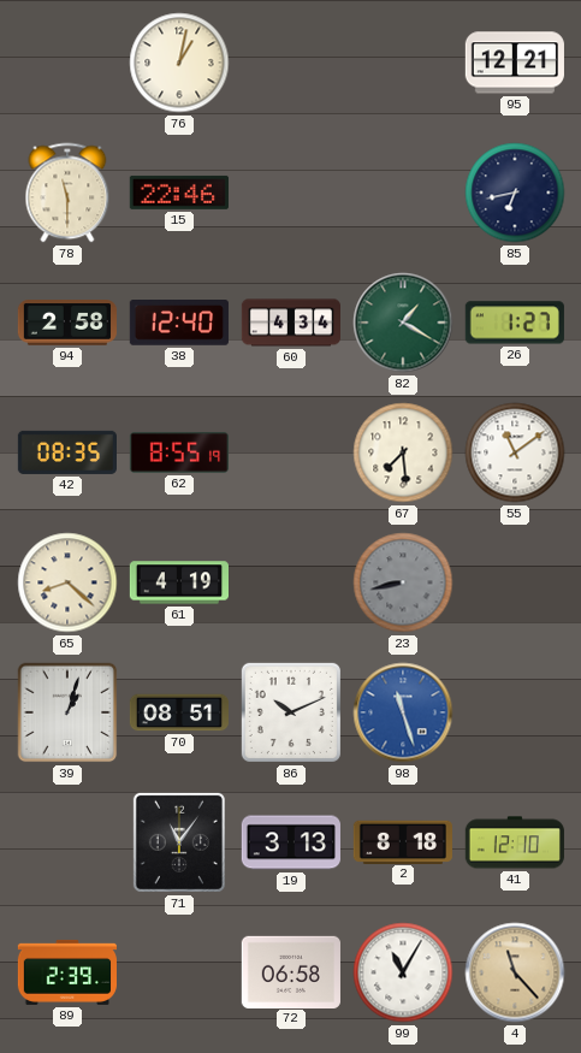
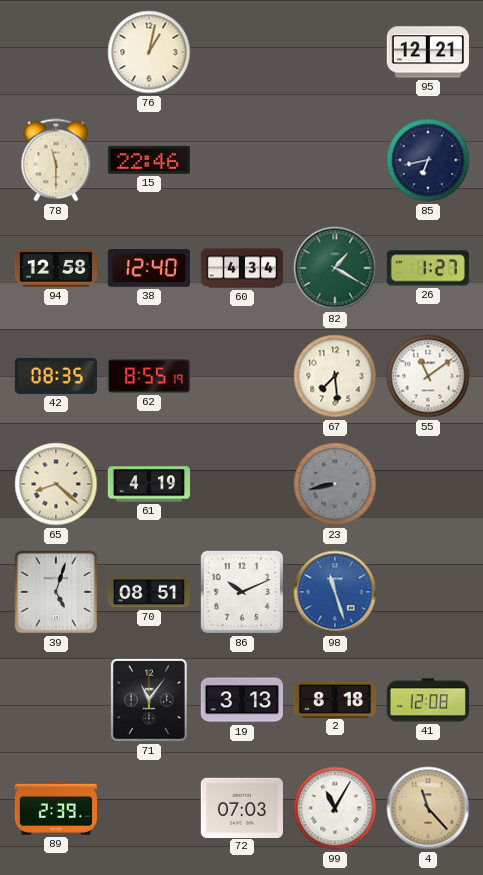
94: 2:58 -> 12:58
39: 1:03 -> 5:03
41: 12:10 -> 12:08
72: 06:58 -> 07:03
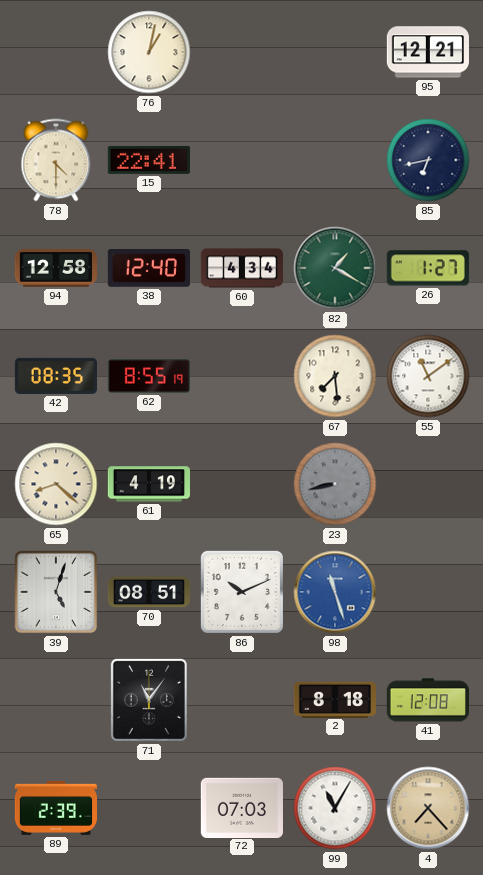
78: 11:30 -> 4:30
15: 22:46 -> 22:41
19: 3:13 -> none
4: 11:23 -> 7:23
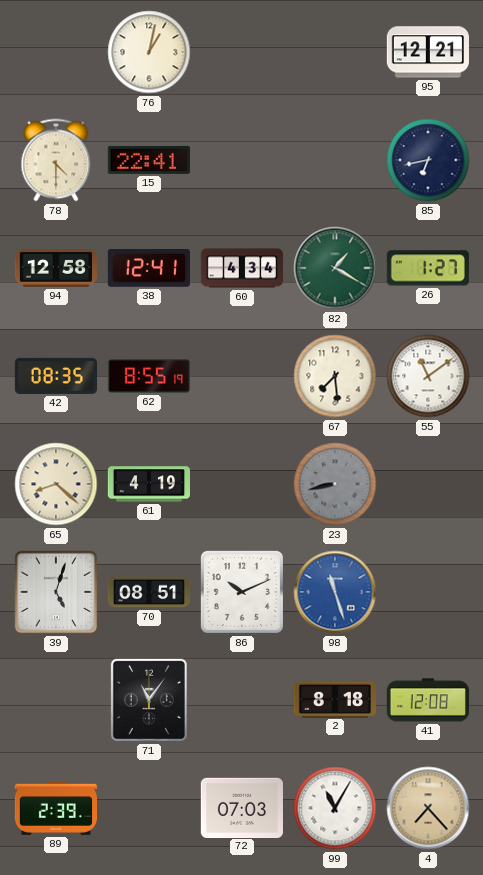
38: 12:40 -> 12:41
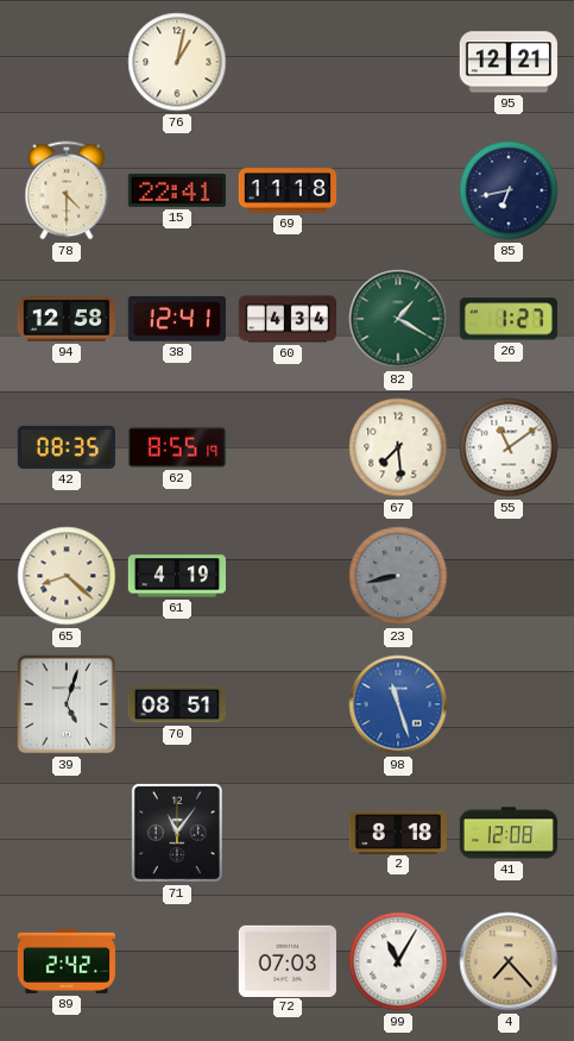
69: none -> 11:18
86: 10:11 -> none
89: 2:39 -> 2:42
